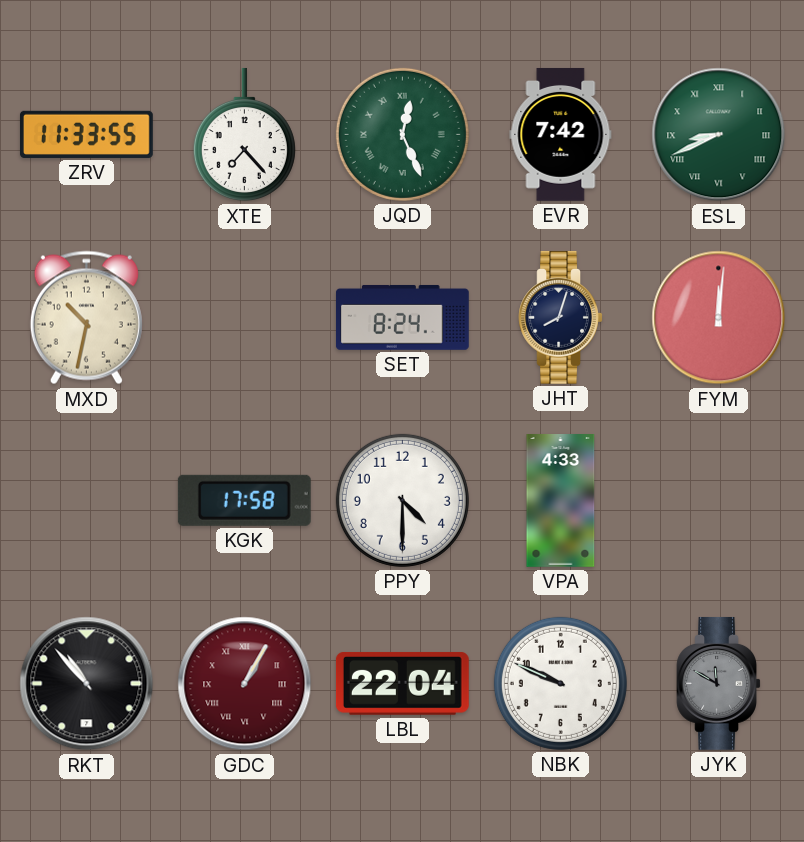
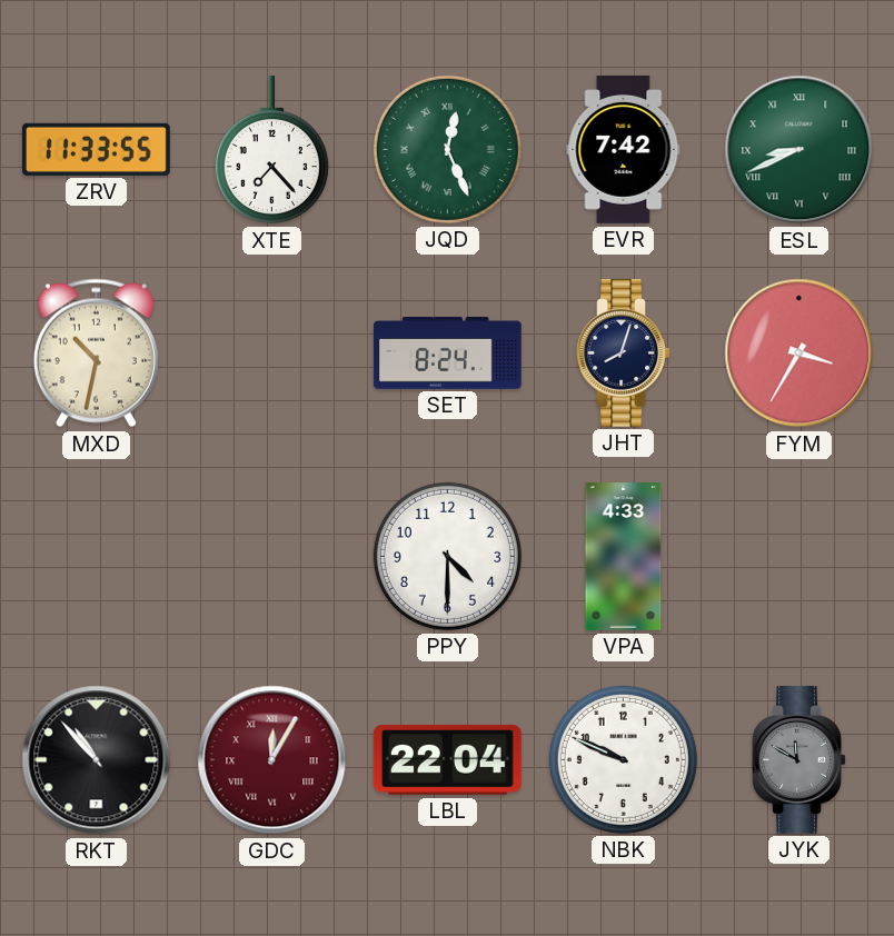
FYM: 12:01 -> 3:35
KGK: 17:58 -> none
GDC: 1:05 -> 12:05
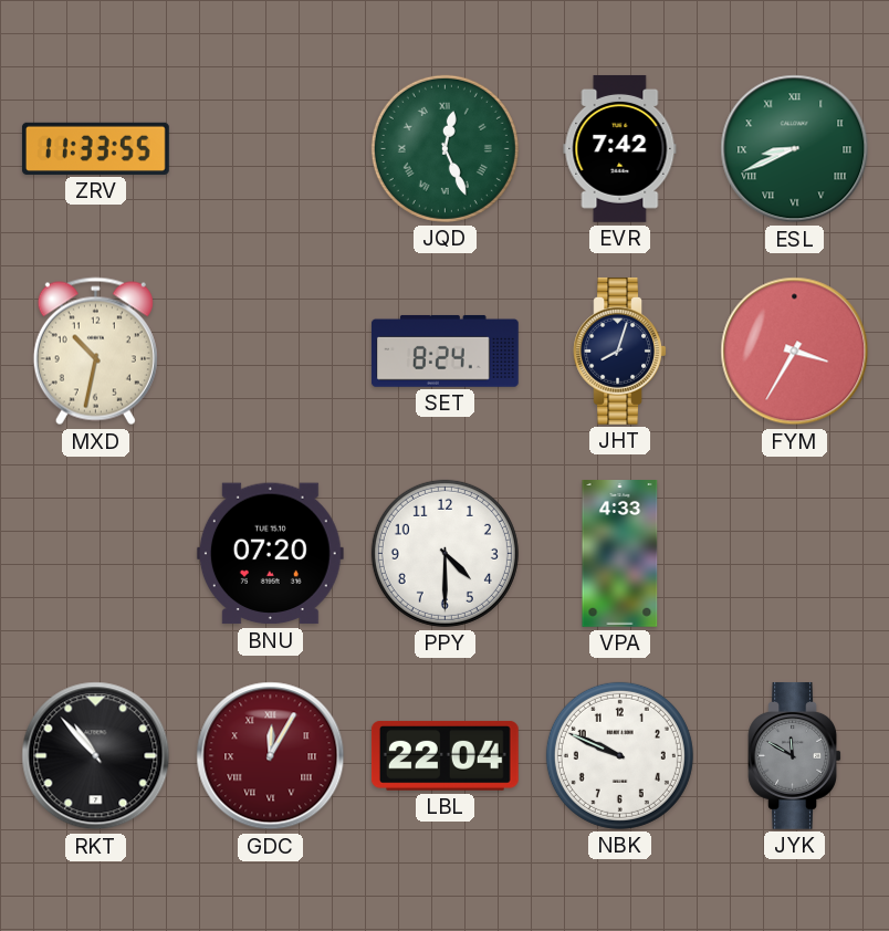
XTE: 7:23 -> none
BNU: none -> 07:20
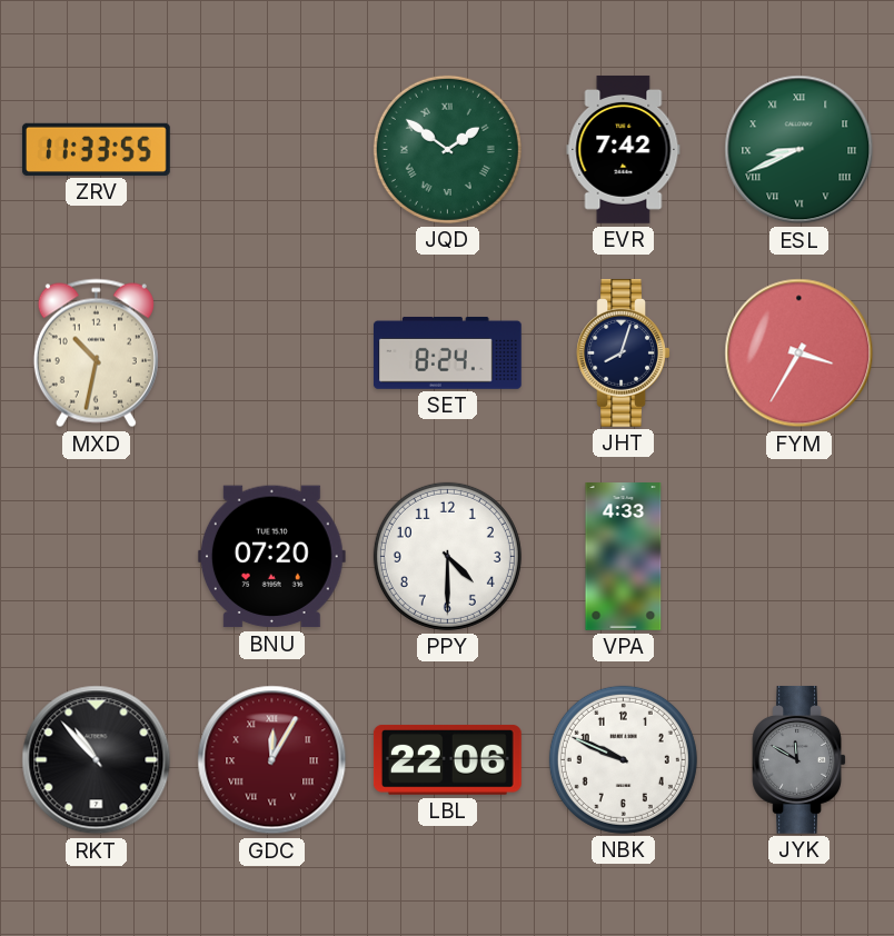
JQD: 12:26 -> 1:51
LBL: 22:04 -> 22:06
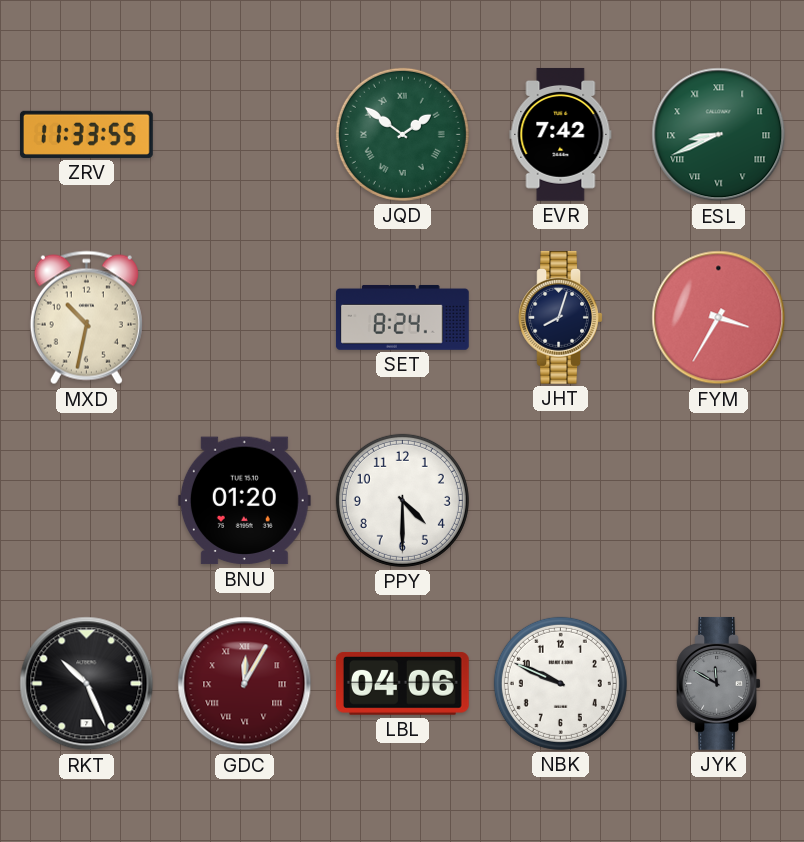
BNU: 07:20 -> 01:20
VPA: 4:33 -> none
RKT: 10:53 -> 10:26
LBL: 22:06 -> 04:06
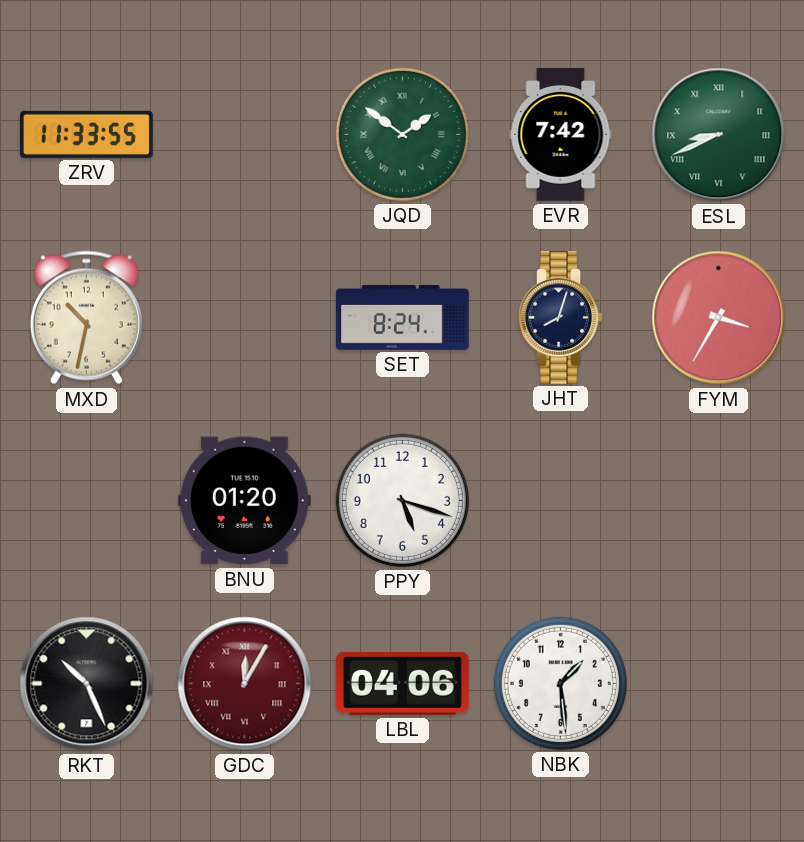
PPY: 4:30 -> 5:18
NBK: 9:49 -> 1:29
JYK: 11:50 -> none
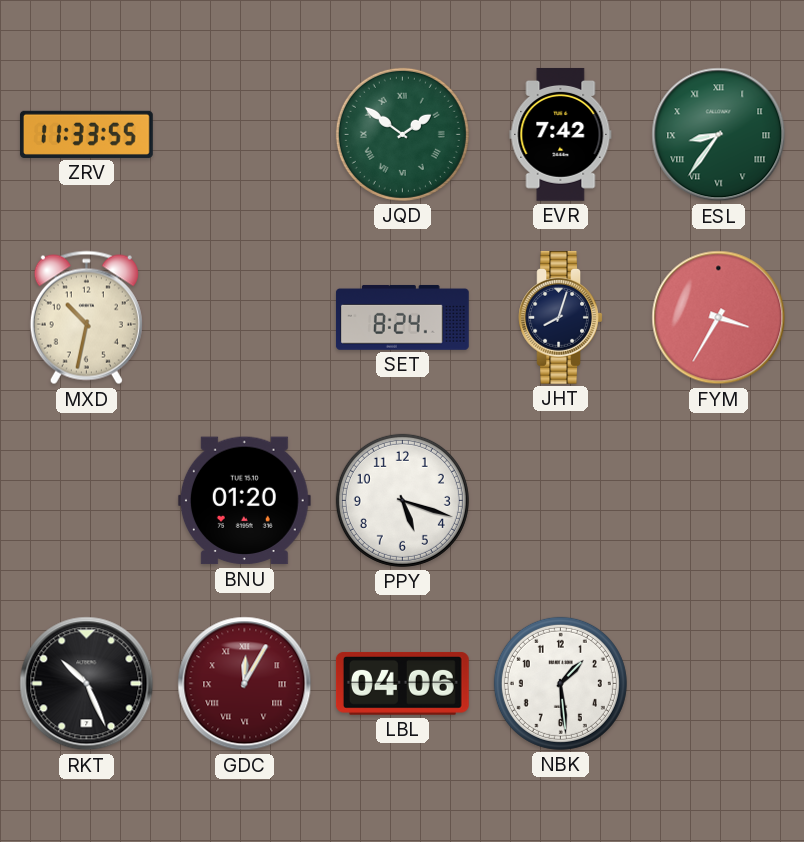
ESL: 8:41 -> 8:36
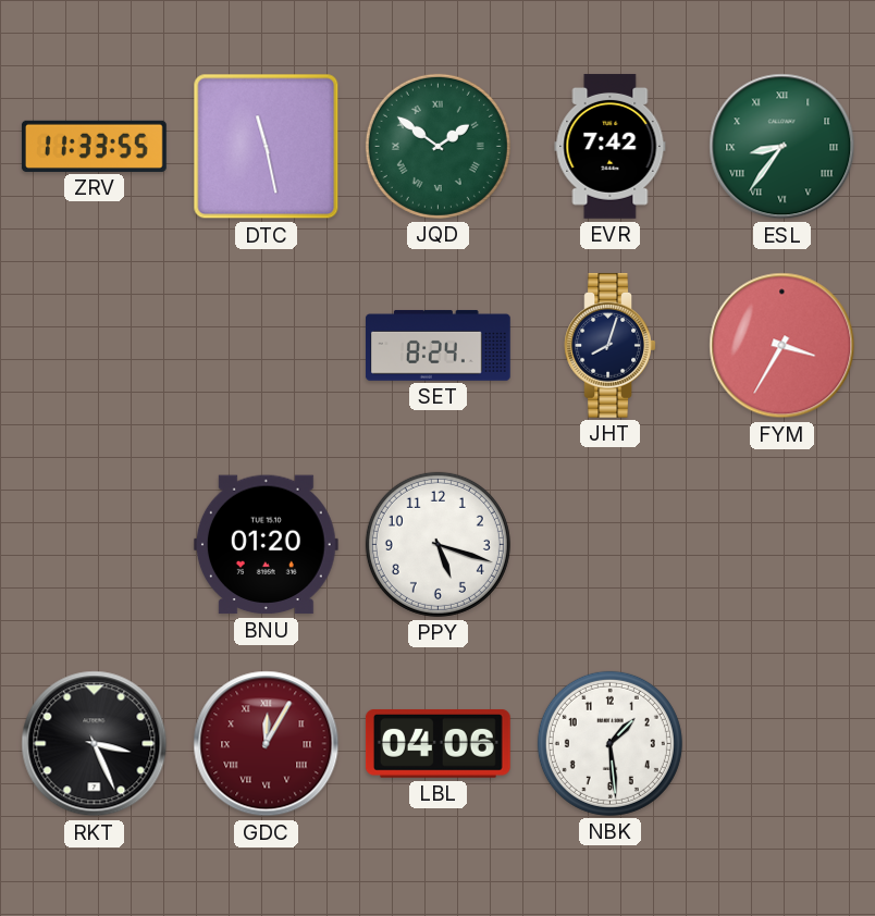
DTC: none -> 11:28
MXD: 10:32 -> none
RKT: 10:26 -> 3:26
